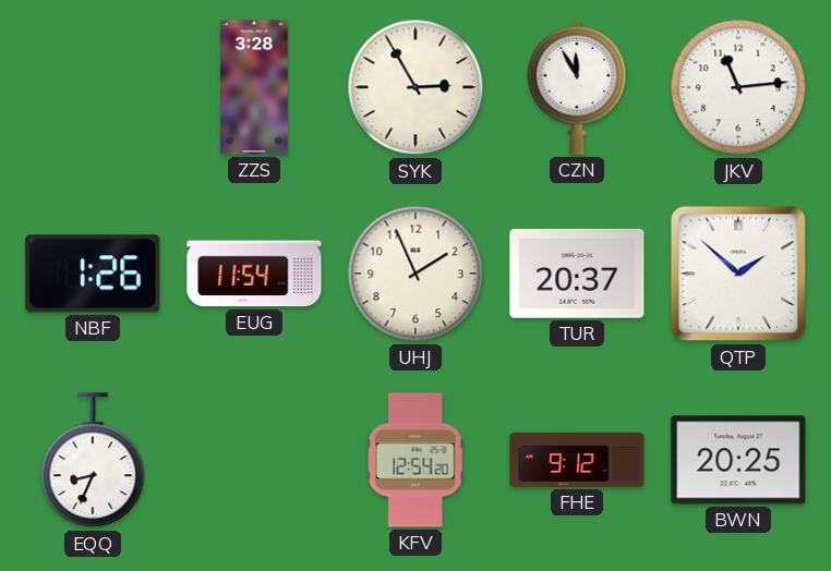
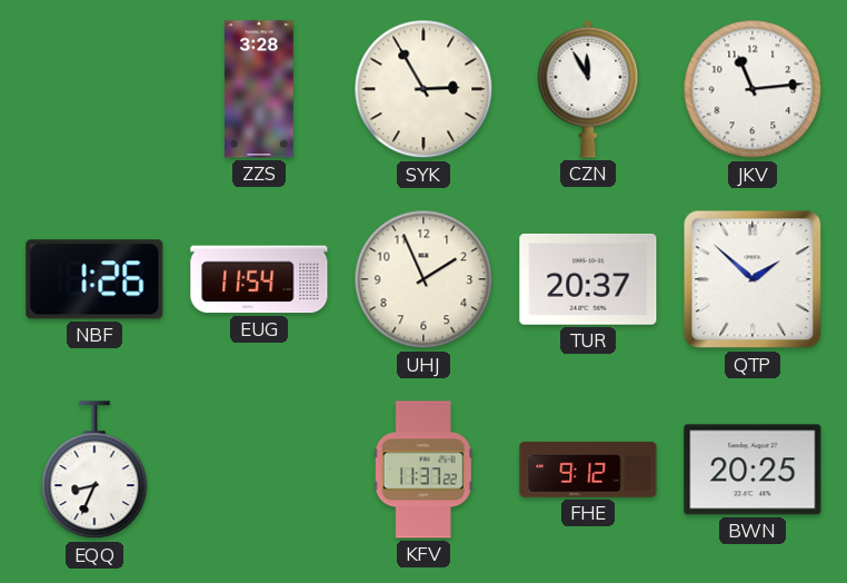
KFV: 12:54 -> 11:37
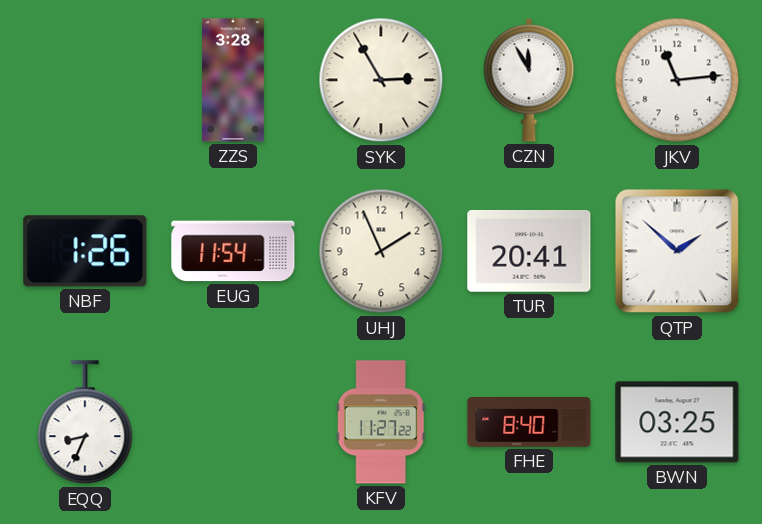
TUR: 20:37 -> 20:41
KFV: 11:37 -> 11:27
FHE: 9:12 -> 8:40
BWN: 20:25 -> 03:25
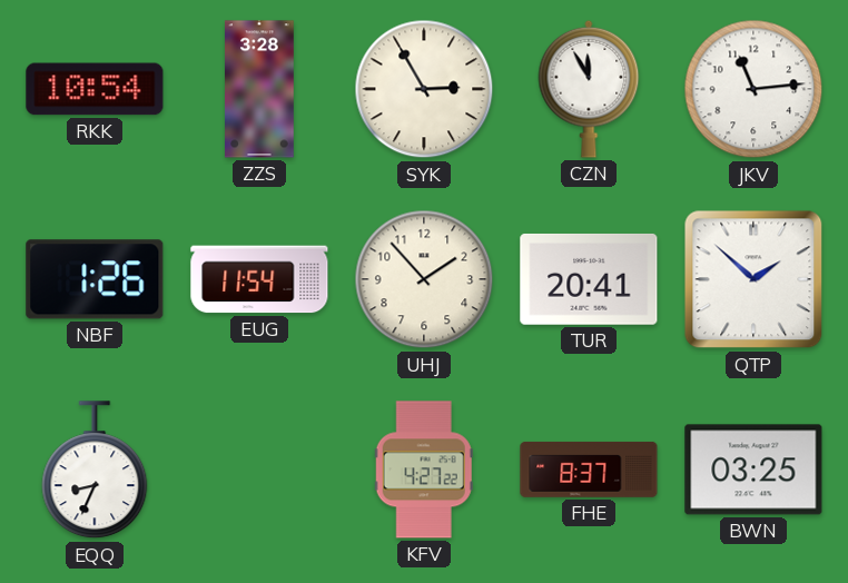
RKK: none -> 10:54
UHJ: 1:56 -> 1:53
KFV: 11:27 -> 4:27
FHE: 8:40 -> 8:37
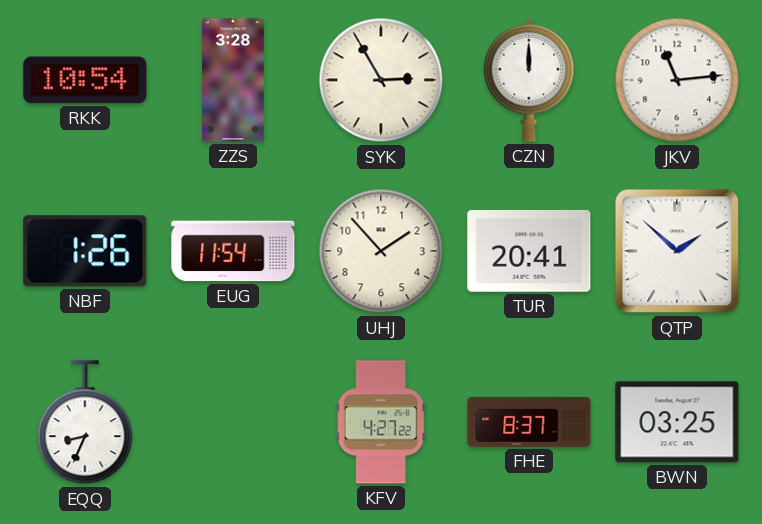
CZN: 11:55 -> 12:00
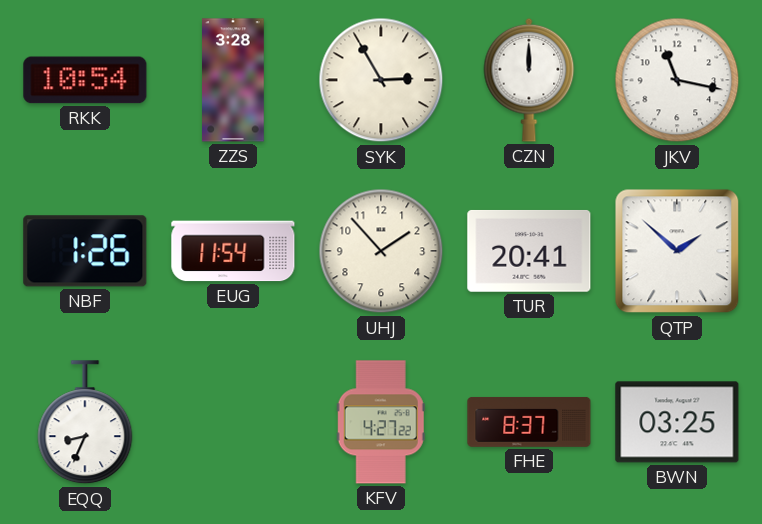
JKV: 11:14 -> 11:17
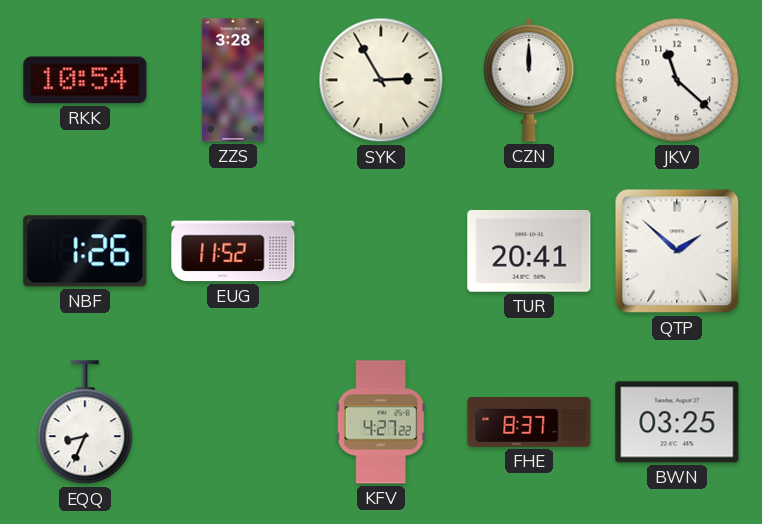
JKV: 11:17 -> 11:22
EUG: 11:54 -> 11:52
UHJ: 1:53 -> none
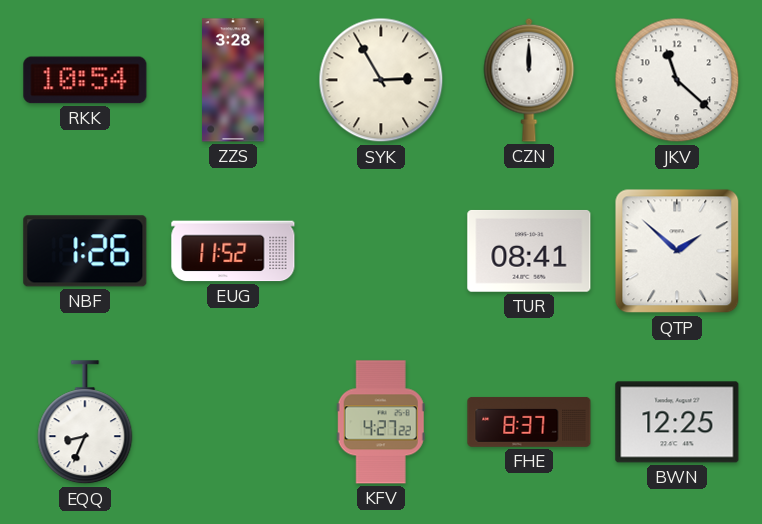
TUR: 20:41 -> 08:41
BWN: 03:25 -> 12:25
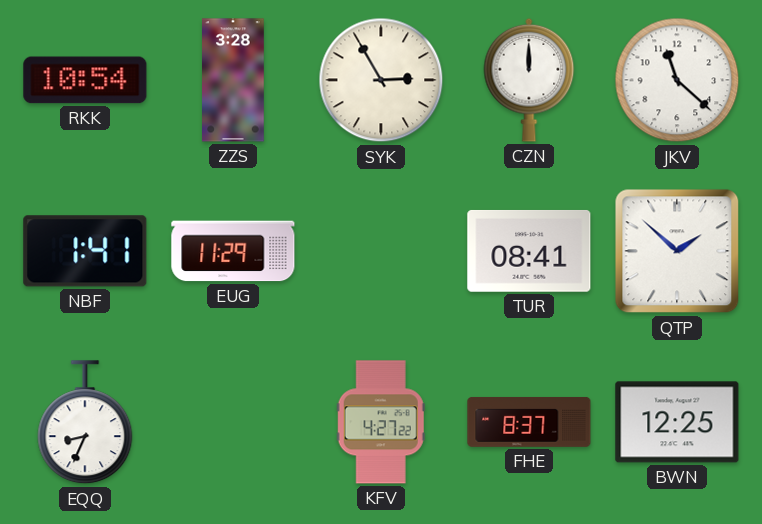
NBF: 1:26 -> 1:41
EUG: 11:52 -> 11:29
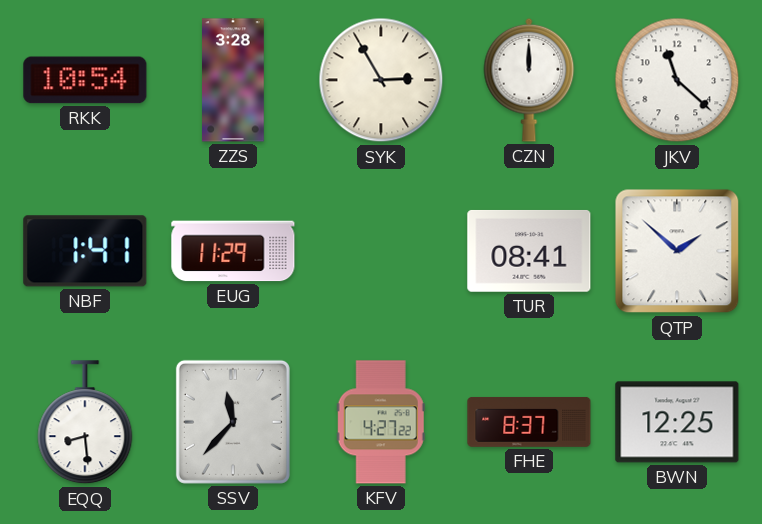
EQQ: 8:34 -> 8:29
SSV: none -> 11:37
